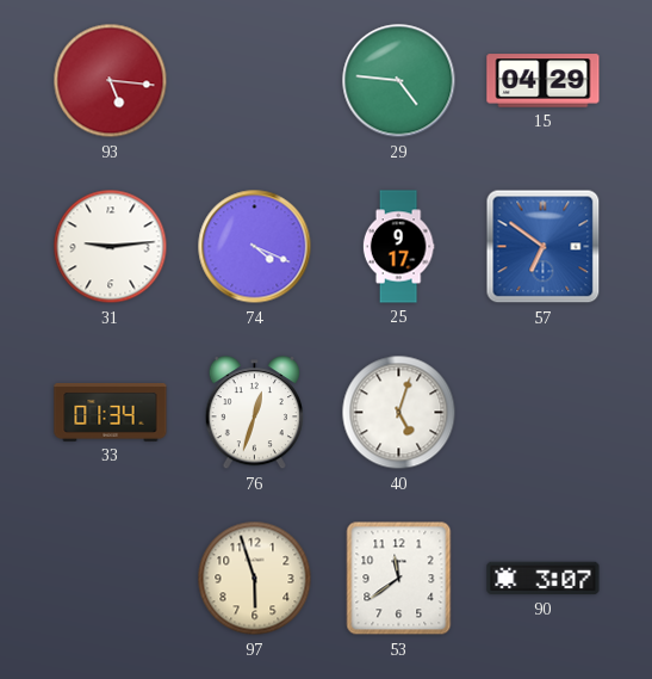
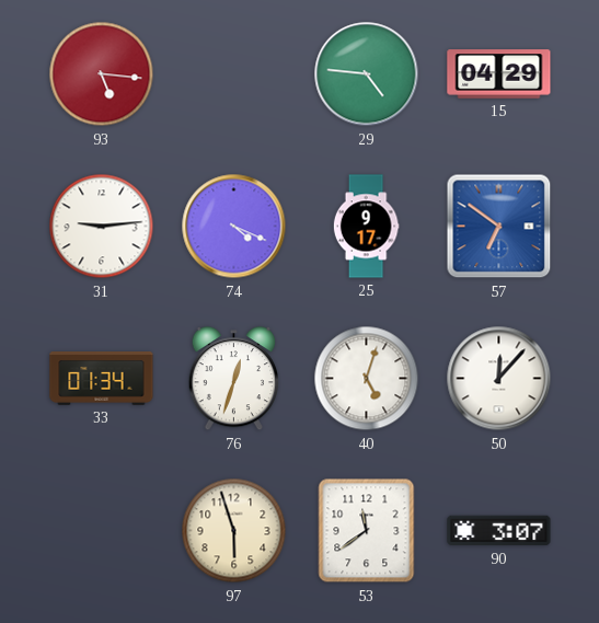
50: none -> 12:07
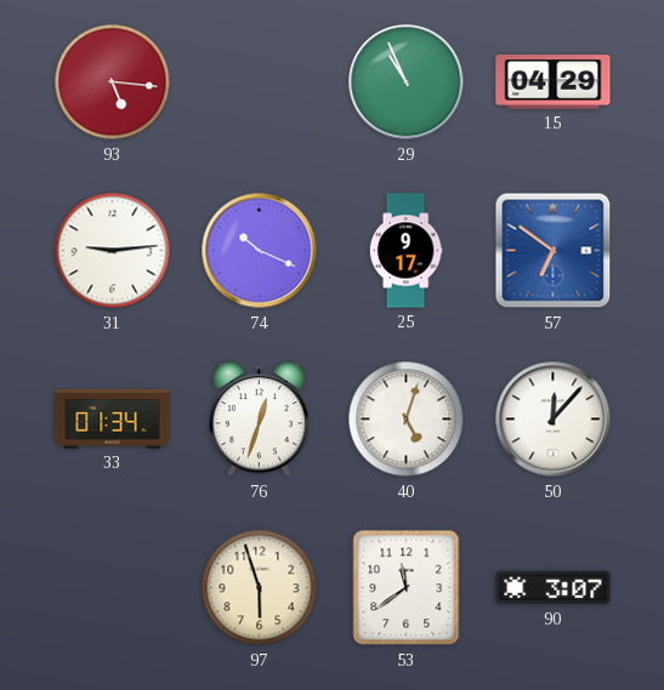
29: 4:46 -> 10:56
74: 4:19 -> 10:19
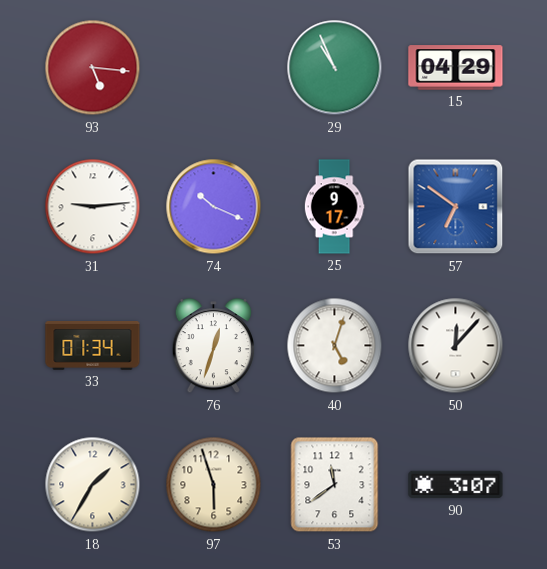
18: none -> 1:35
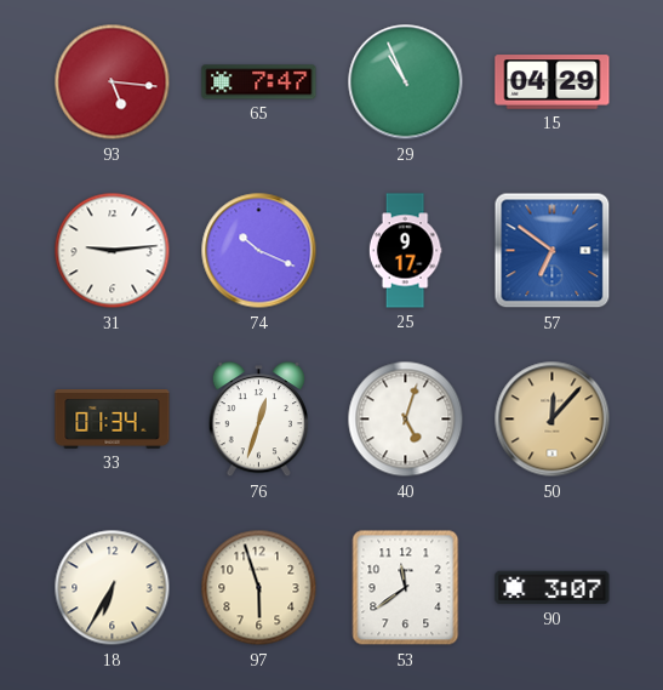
65: none -> 7:47
50 dial: white -> champagne
18: 1:35 -> 6:35
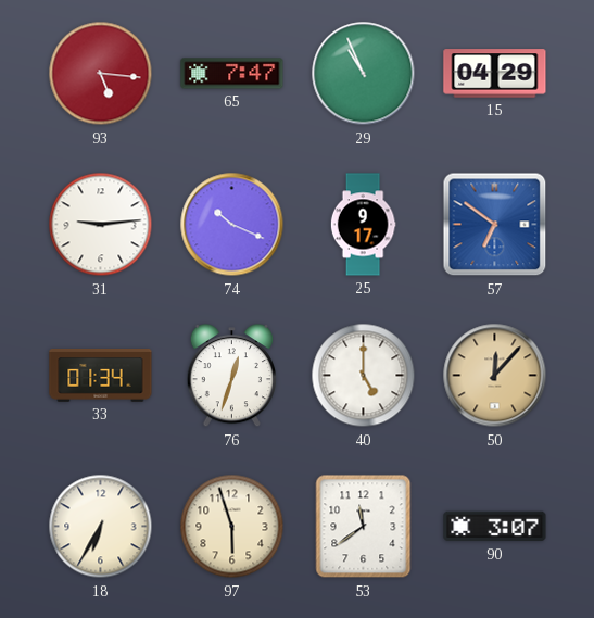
40: 5:03 -> 5:00
